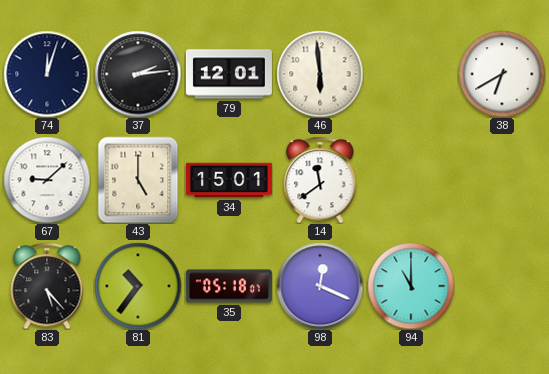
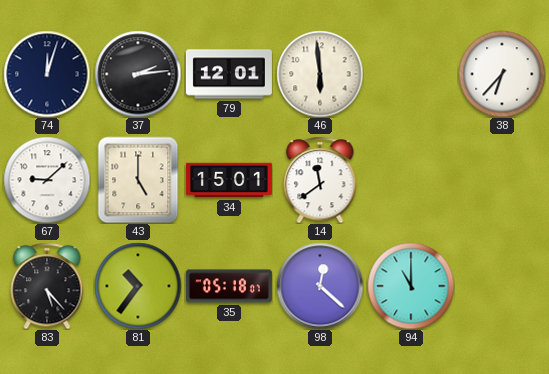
38: 6:40 -> 6:37
98: 12:19 -> 12:22
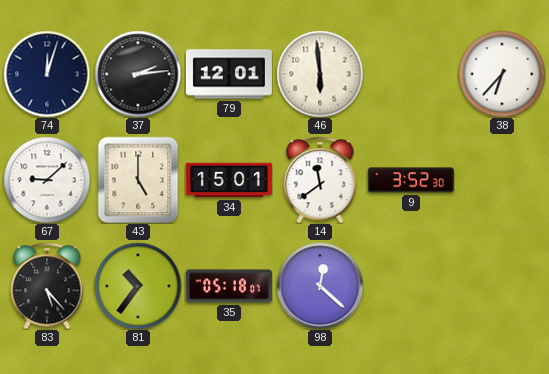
9: none -> 3:52
94: 11:00 -> none
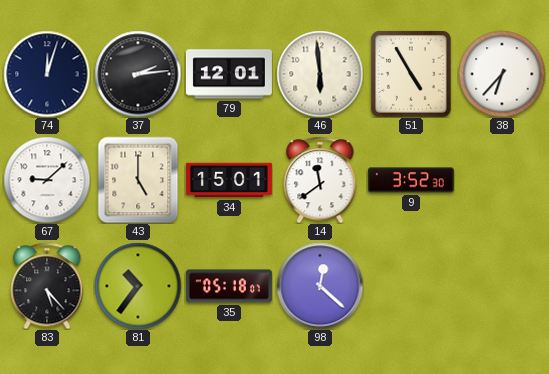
51: none -> 4:55
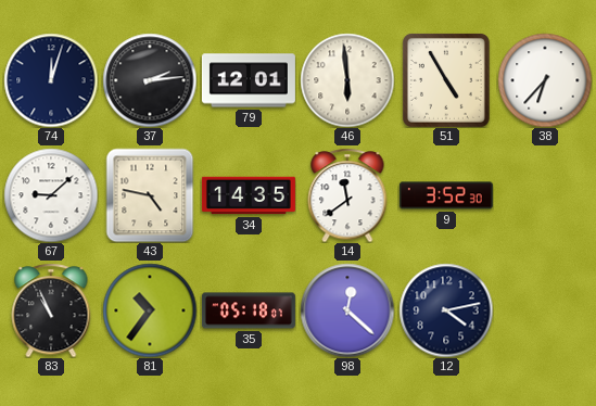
43: 5:00 -> 4:47
34: 15:01 -> 14:35
83: 5:23 -> 10:56
12: none -> 4:13
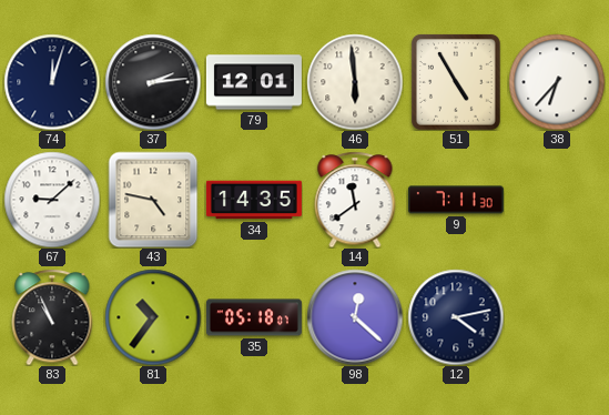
9: 3:52 -> 7:11
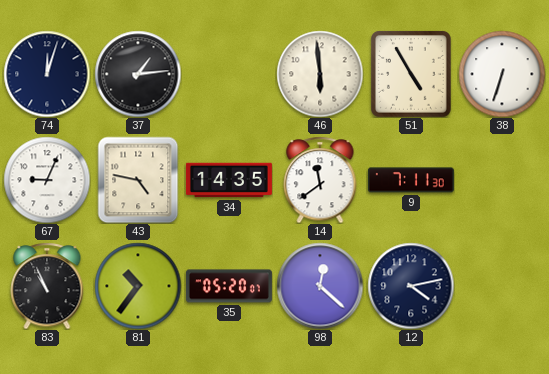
37: 2:14 -> 1:14
79: 12:01 -> none
38: 6:37 -> 6:33
67: 9:08 -> 9:04
35: 05:18 -> 05:20
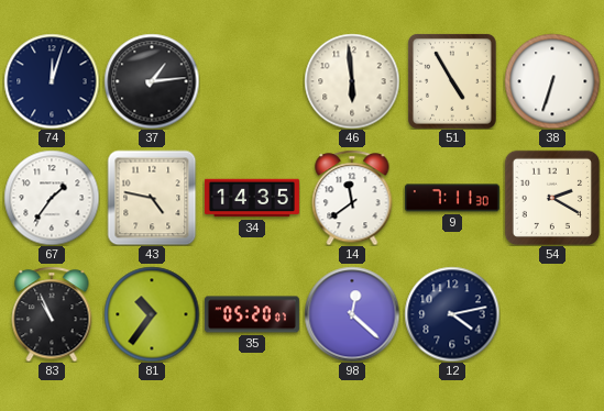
67: 9:04 -> 1:36
54: none -> 2:20
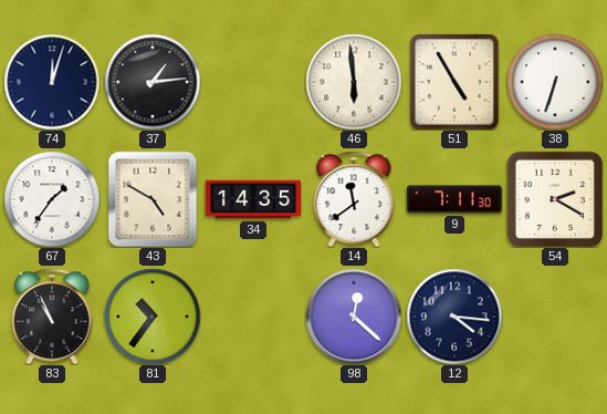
43: 4:47 -> 4:50
35: 05:20 -> none
12: 4:13 -> 4:16
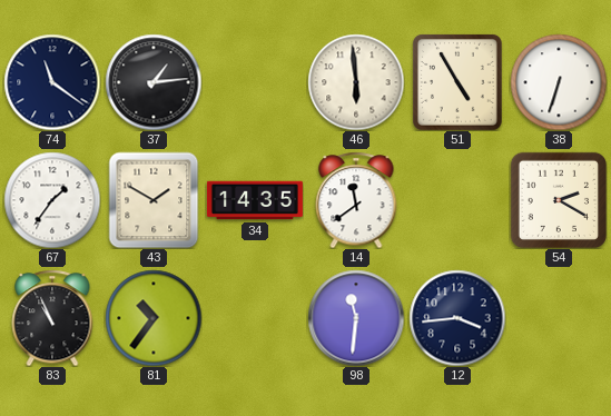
74: 12:03 -> 11:21
43: 4:50 -> 1:50
9: 7:11 -> none
98: 12:22 -> 11:31
12: 4:16 -> 3:44
